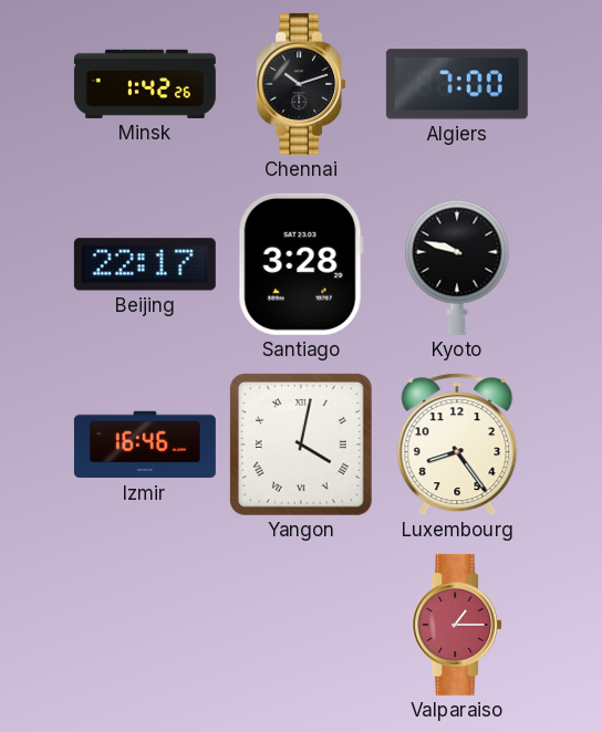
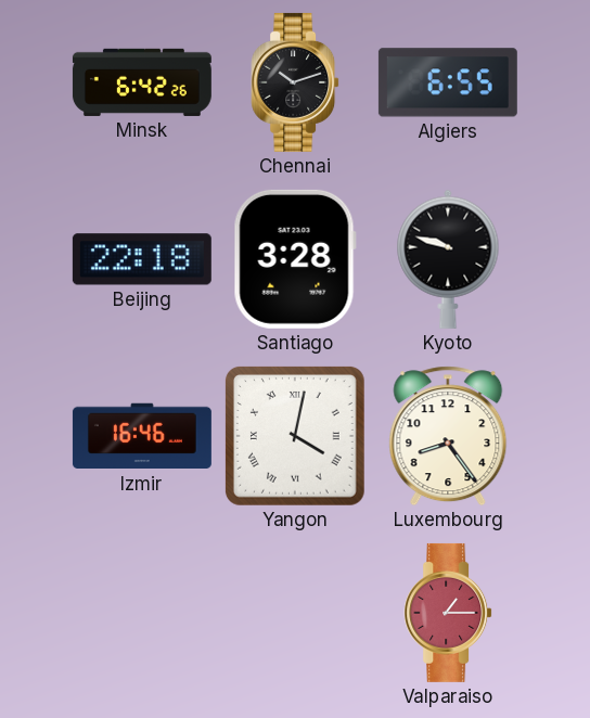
Minsk: 1:42 -> 6:42
Algiers: 7:00 -> 6:55
Beijing: 22:17 -> 22:18
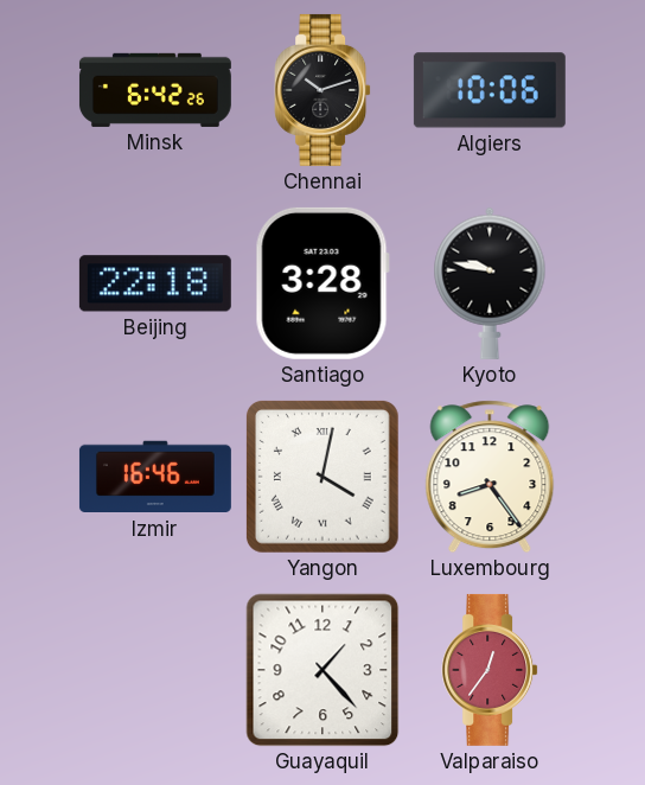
Algiers: 6:55 -> 10:06
Kyoto: 9:48 -> 9:47
Guayaquil: none -> 1:23
Valparaiso: 1:15 -> 12:36
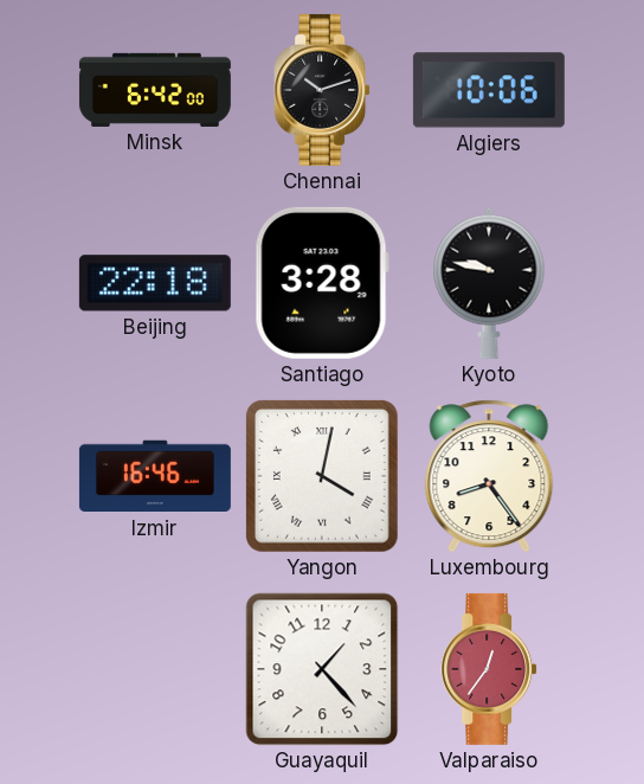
Minsk: 6:42:26 -> 6:42:00
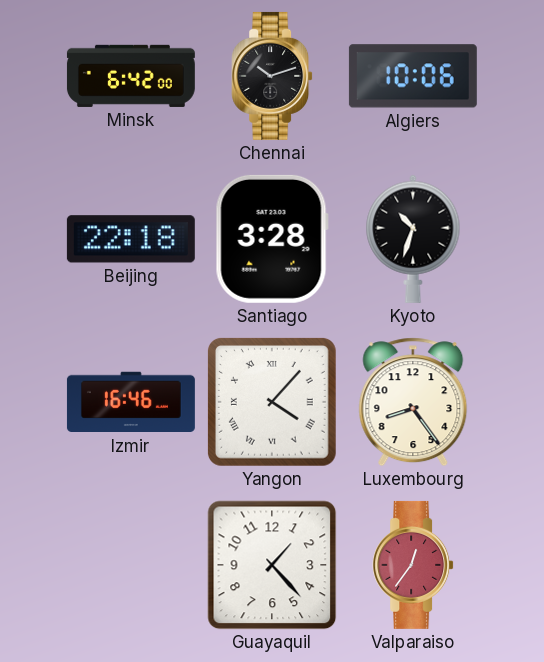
Kyoto: 9:47 -> 10:33
Yangon: 4:02 -> 4:07
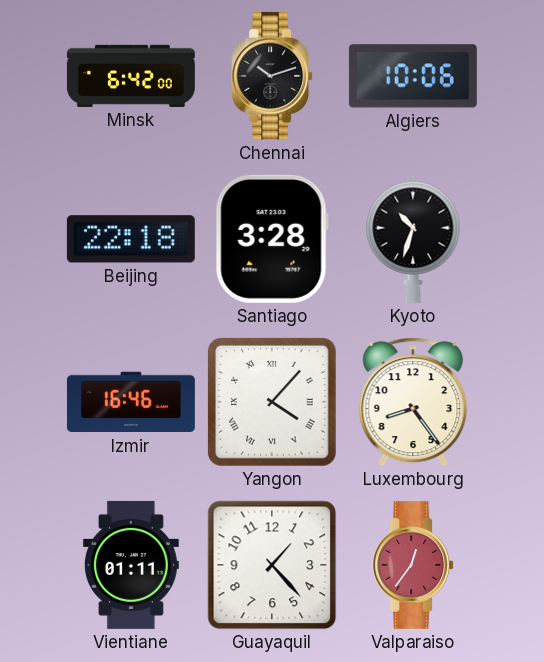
Vientiane: none -> 01:11
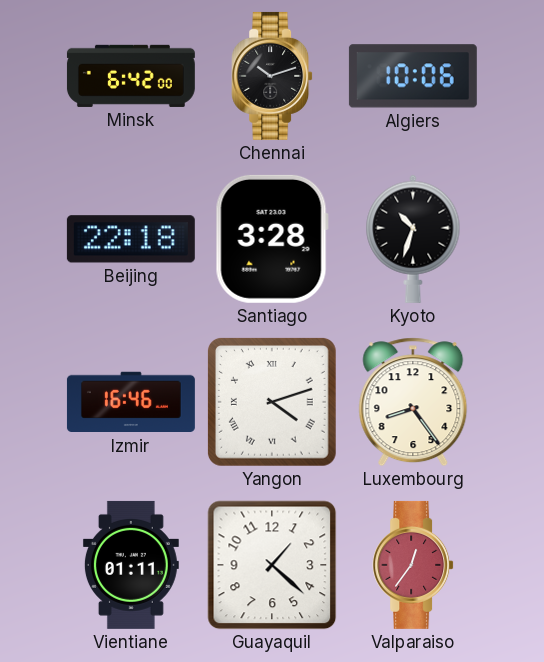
Yangon: 4:07 -> 4:12
Guayaquil: 1:23 -> 1:22
